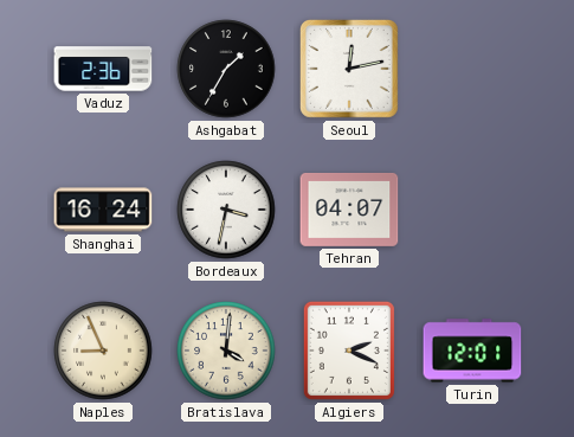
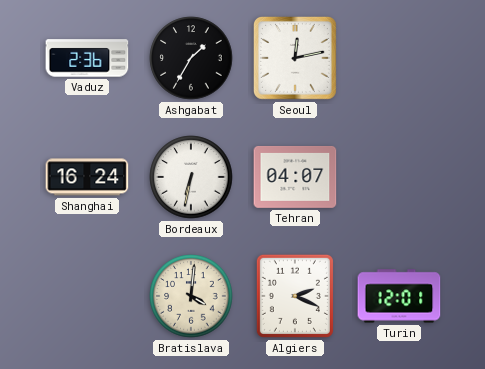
Bordeaux: 3:32 -> 6:32
Naples: 8:56 -> none
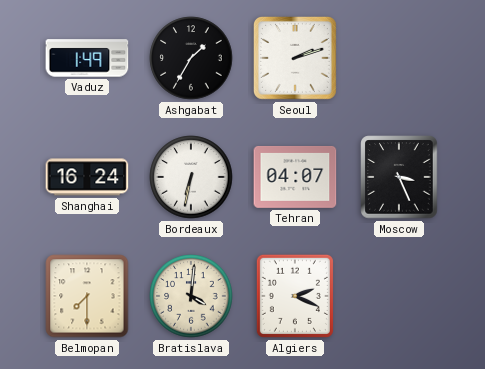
Vaduz: 2:36 -> 1:49
Seoul: 12:13 -> 2:12
Moscow: none -> 3:26
Belmopan: none -> 7:30
Turin: 12:01 -> none
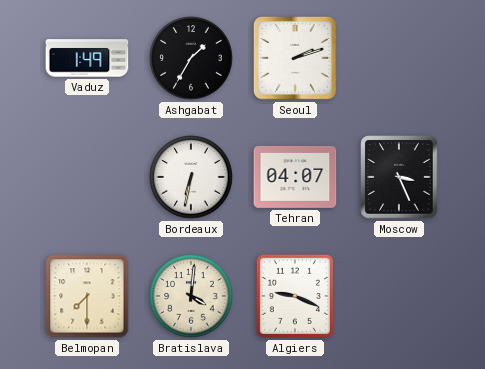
Shanghai: 16:24 -> none
Algiers: 2:19 -> 9:19
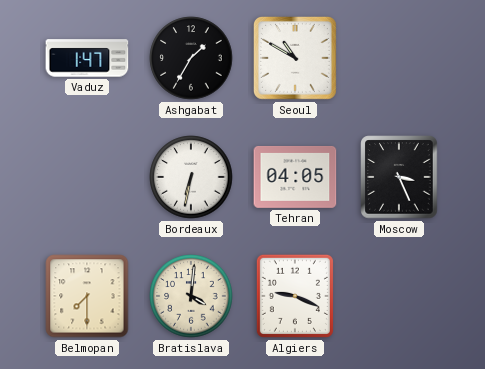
Vaduz: 1:49 -> 1:47
Seoul: 2:12 -> 10:50
Tehran: 04:07 -> 04:05
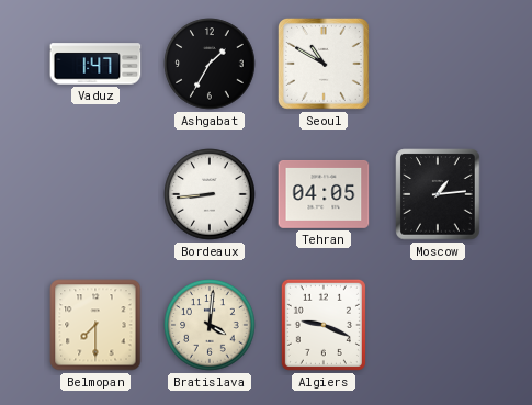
Bordeaux: 6:32 -> 8:44
Moscow: 3:26 -> 1:14
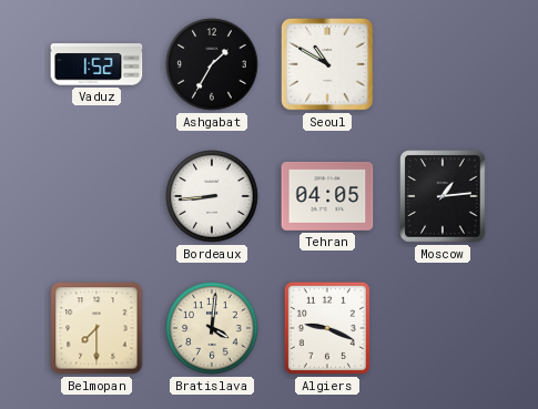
Vaduz: 1:47 -> 1:52
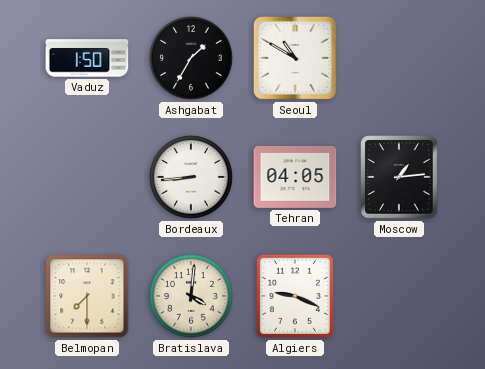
Vaduz: 1:52 -> 1:50
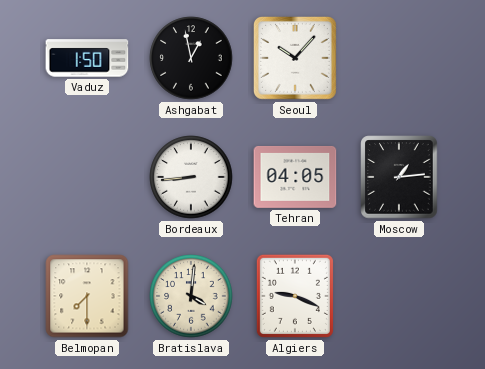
Ashgabat: 1:35 -> 12:58
Seoul: 10:50 -> 10:07
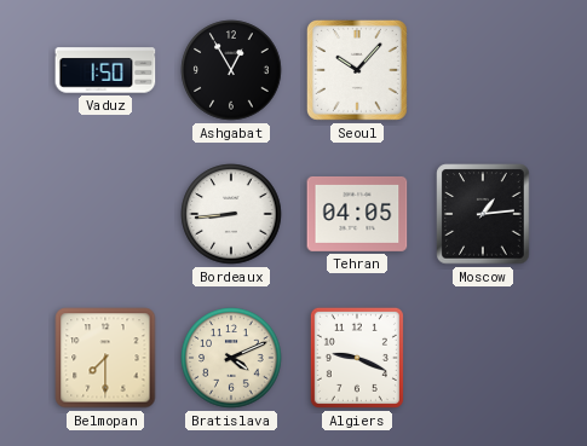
Ashgabat: 12:58 -> 12:55
Bratislava: 4:01 -> 4:11
